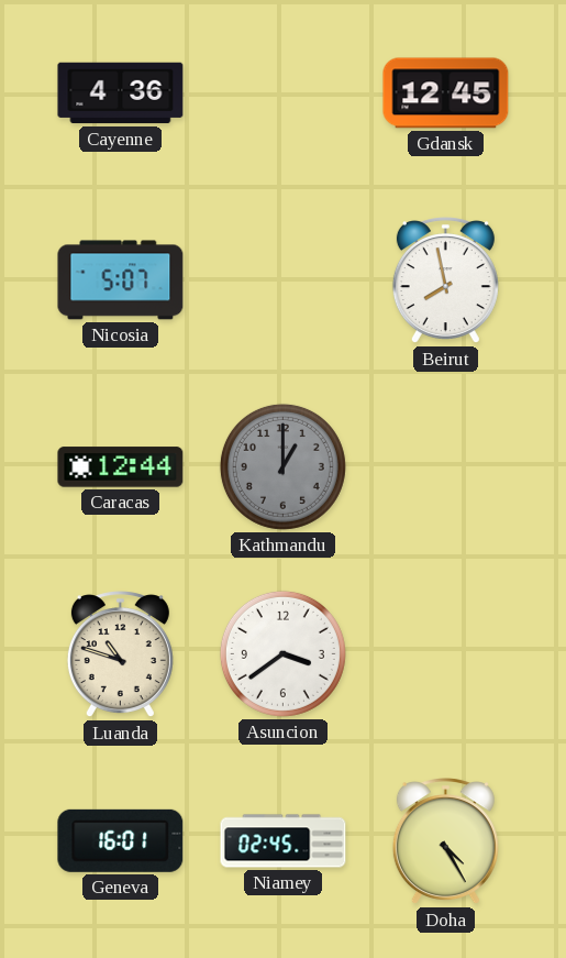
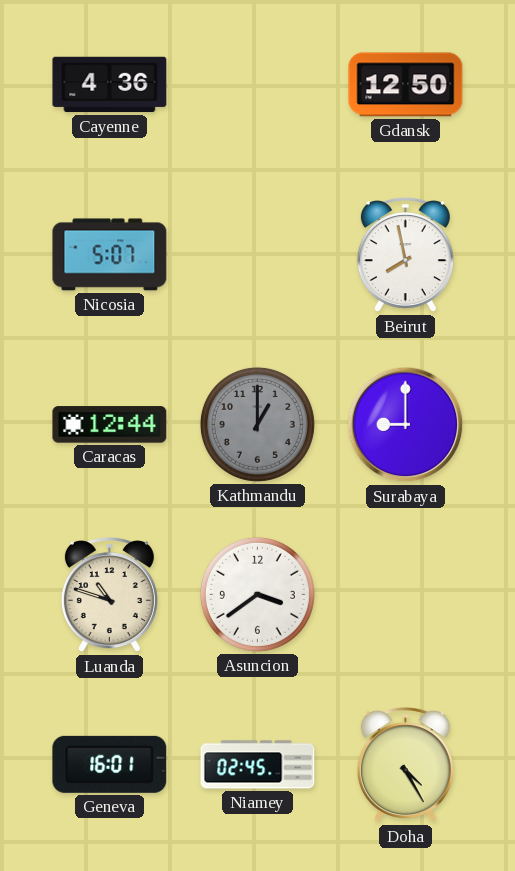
Gdansk: 12:45 -> 12:50
Surabaya: none -> 9:00
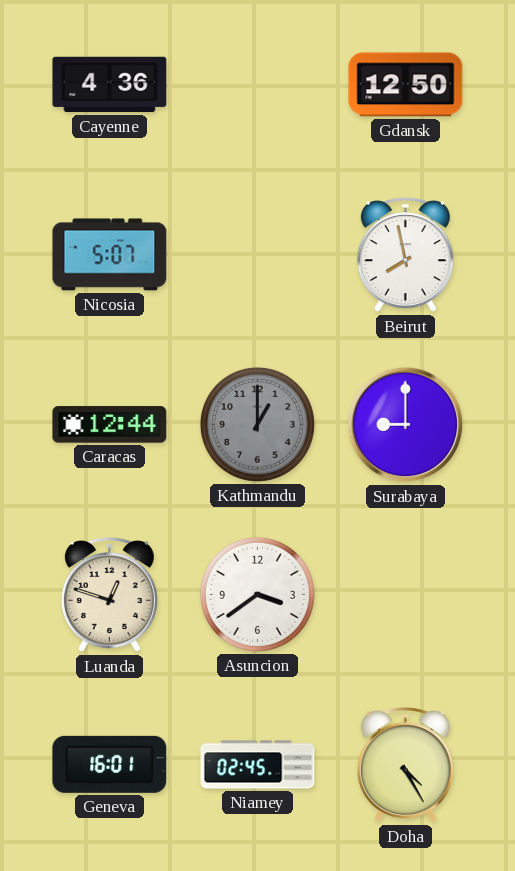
Luanda: 10:48 -> 12:48
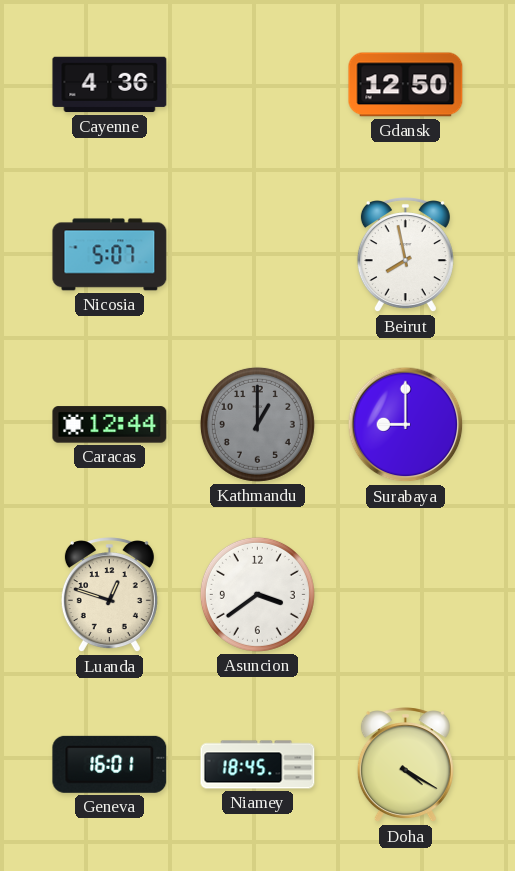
Niamey: 02:45 -> 18:45
Doha: 4:25 -> 4:20
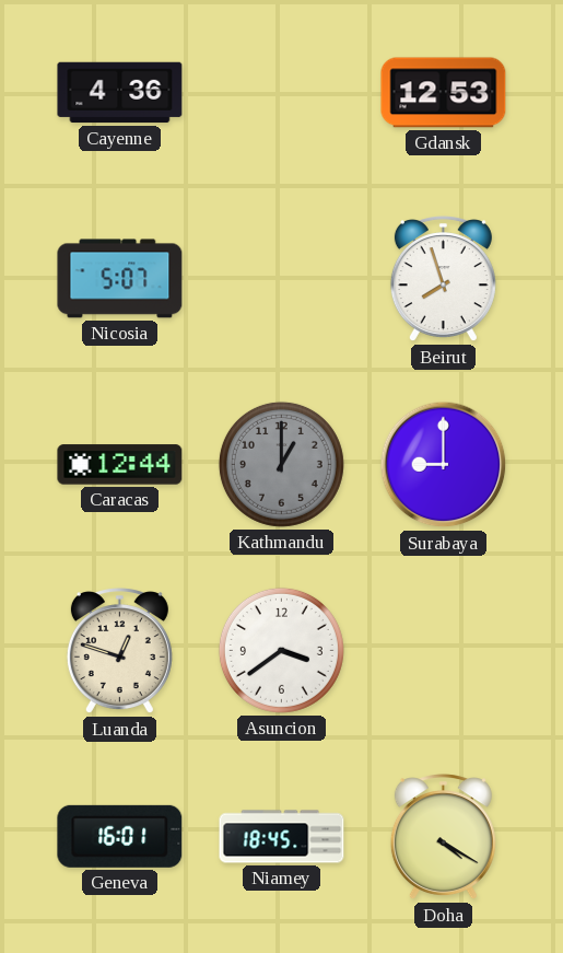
Gdansk: 12:50 -> 12:53
Beirut: 7:58 -> 7:57
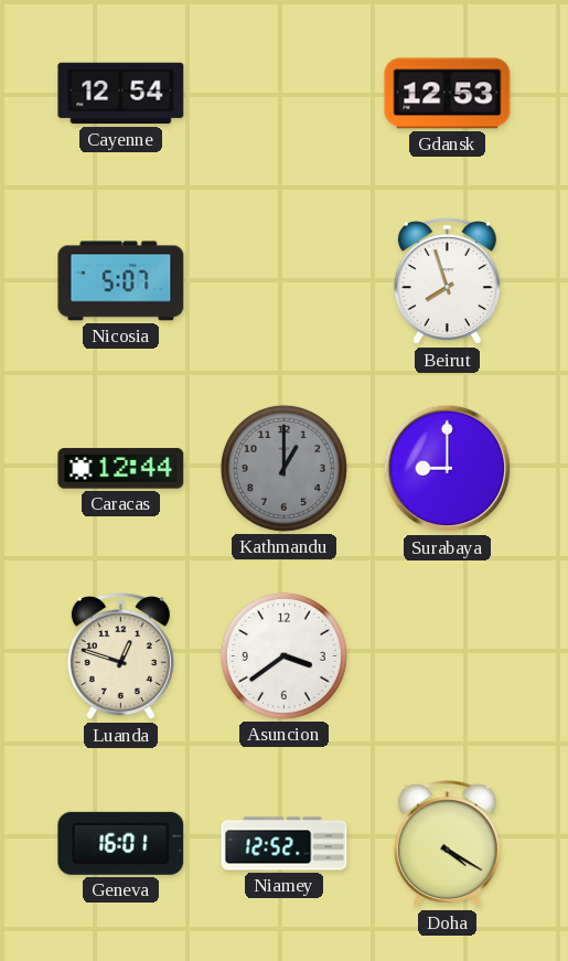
Cayenne: 4:36 -> 12:54
Niamey: 18:45 -> 12:52
